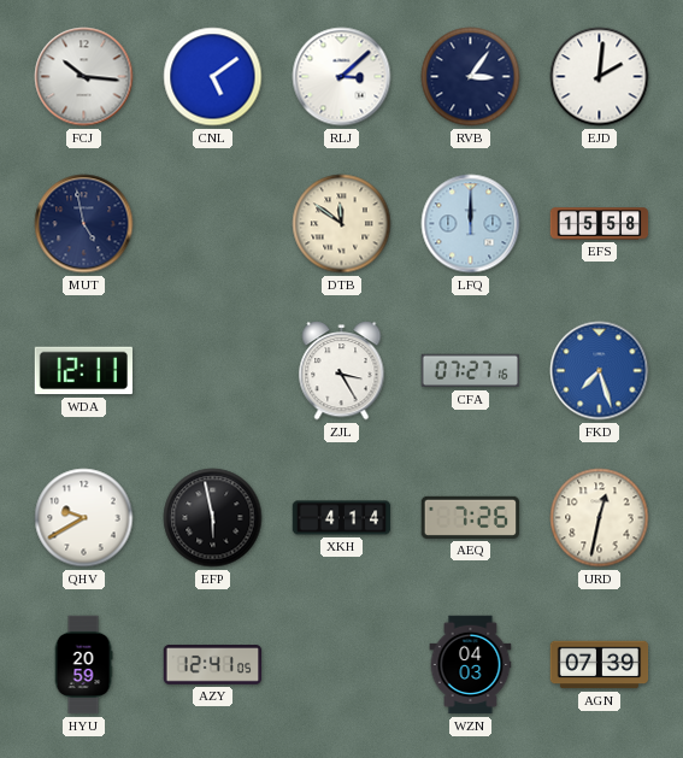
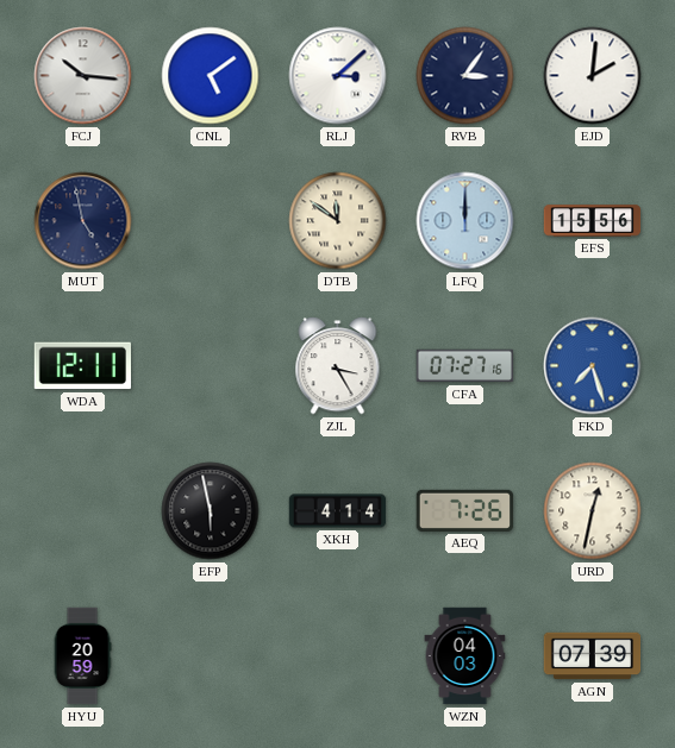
EFS: 15:58 -> 15:56
QHV: 9:40 -> none
AZY: 12:41 -> none
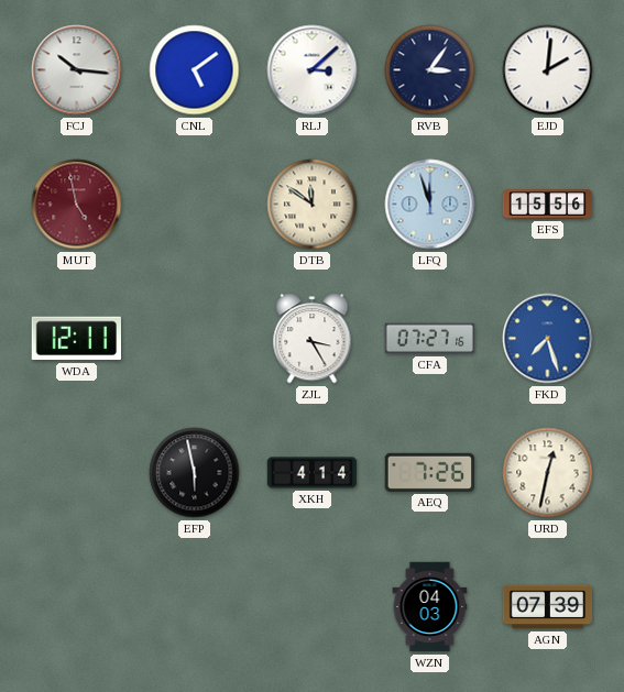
MUT dial: navy -> burgundy
LFQ: 12:00 -> 11:57
HYU: 20:59 -> none
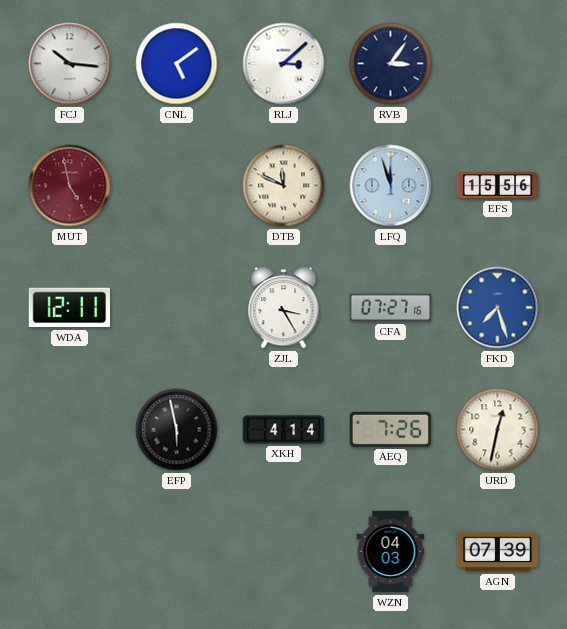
EJD: 2:01 -> none
DTB: 11:51 -> 11:49
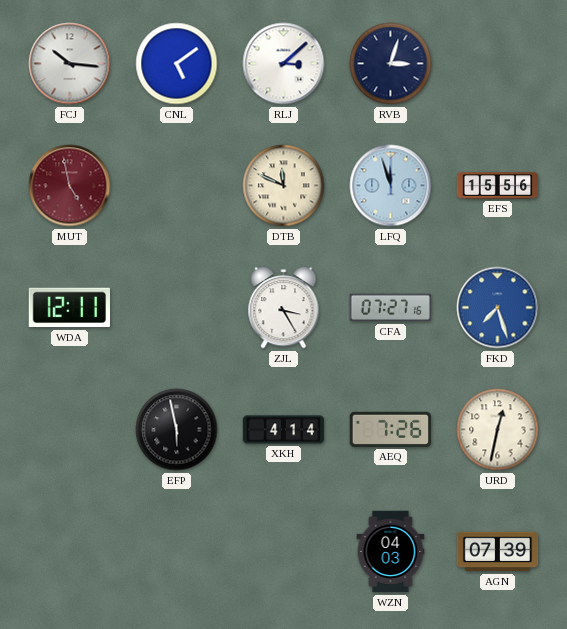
RVB: 3:06 -> 3:03
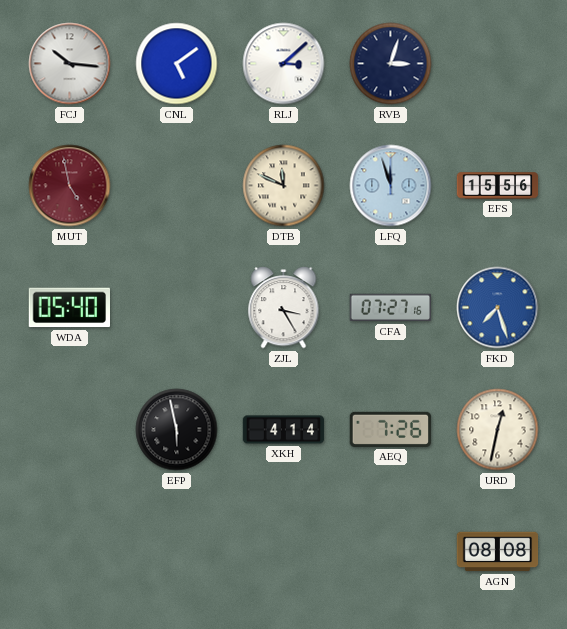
WDA: 12:11 -> 05:40
WZN: 04:03 -> none
AGN: 07:39 -> 08:08
